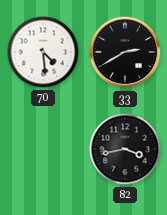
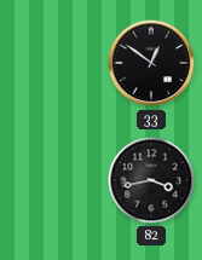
70: 4:29 -> none
33: 2:40 -> 12:51
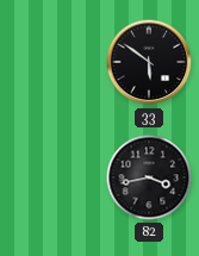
33: 12:51 -> 5:51
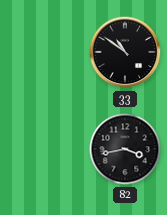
33: 5:51 -> 10:51
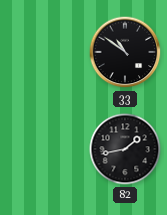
82: 3:43 -> 1:43
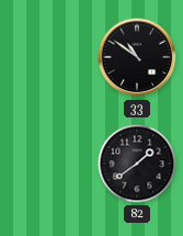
82: 1:43 -> 1:39
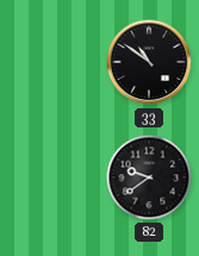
82: 1:39 -> 9:39
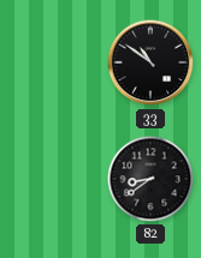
82: 9:39 -> 8:39
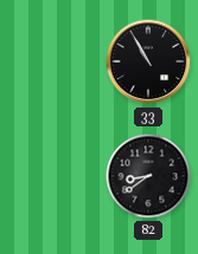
33: 10:51 -> 10:55
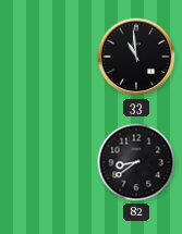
33: 10:55 -> 10:59
